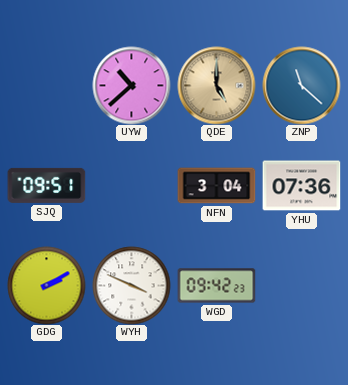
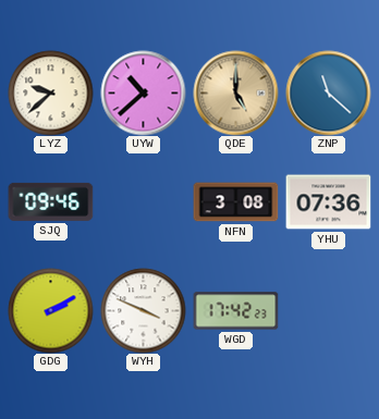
LYZ: none -> 9:38
SJQ: 09:51 -> 09:46
NFN: 3:04 -> 3:08
WGD: 09:42 -> 17:42
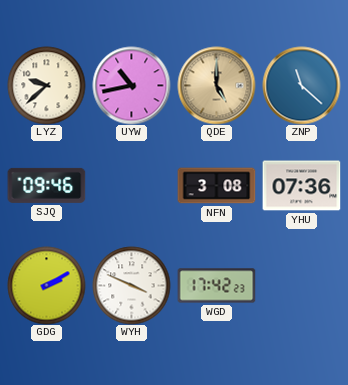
UYW: 10:38 -> 10:43
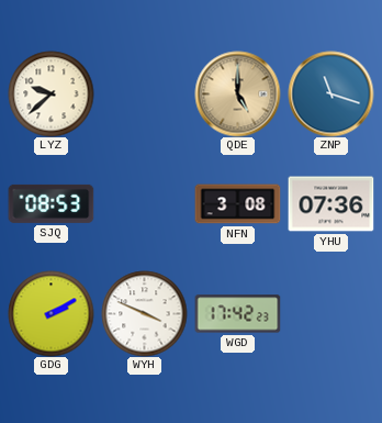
UYW: 10:43 -> none
ZNP: 11:22 -> 11:18
SJQ: 09:46 -> 08:53
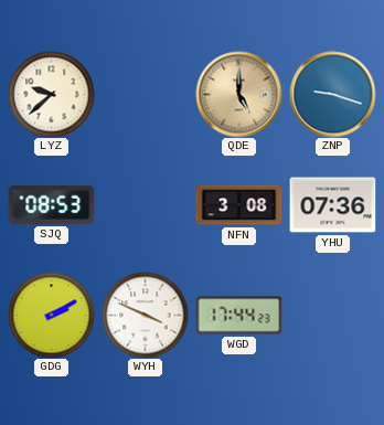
ZNP: 11:18 -> 9:18
WGD: 17:42 -> 17:44
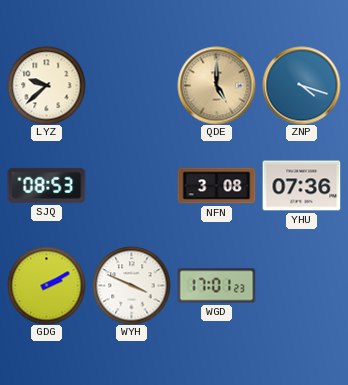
ZNP: 9:18 -> 4:18
WGD: 17:44 -> 17:01
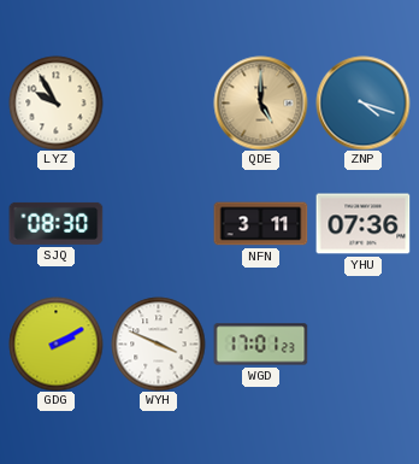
LYZ: 9:38 -> 9:55
SJQ: 08:53 -> 08:30
NFN: 3:08 -> 3:11
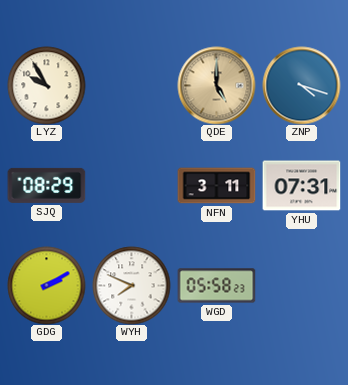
SJQ: 08:30 -> 08:29
YHU: 07:36 -> 07:31
WYH: 3:49 -> 7:49
WGD: 17:01 -> 05:58
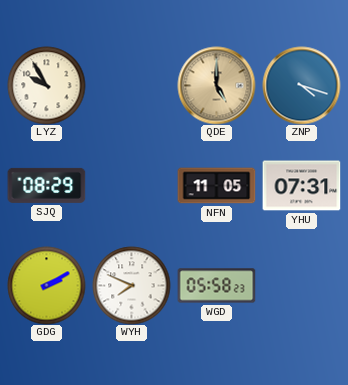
NFN: 3:11 -> 11:05
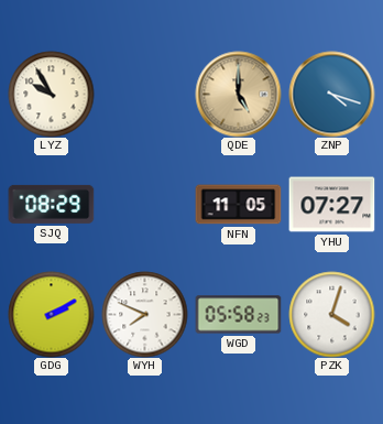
YHU: 07:31 -> 07:27
PZK: none -> 4:03
